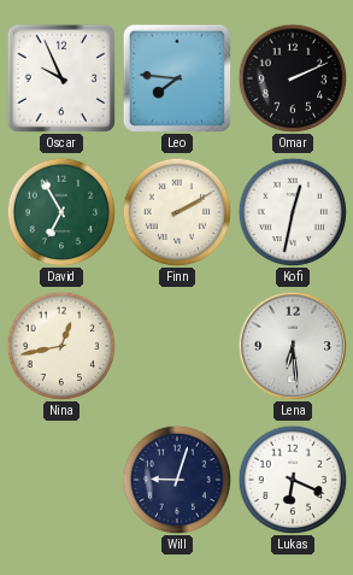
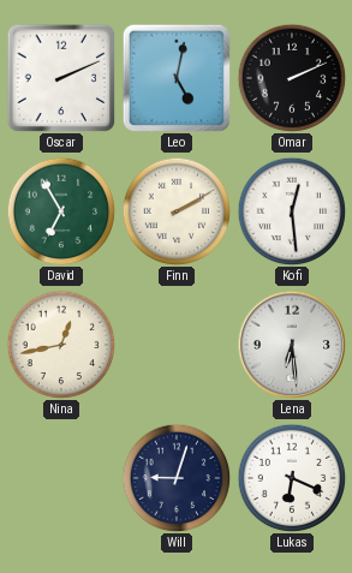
Oscar: 9:56 -> 2:11
Leo: 7:46 -> 5:02
Kofi: 12:32 -> 12:29
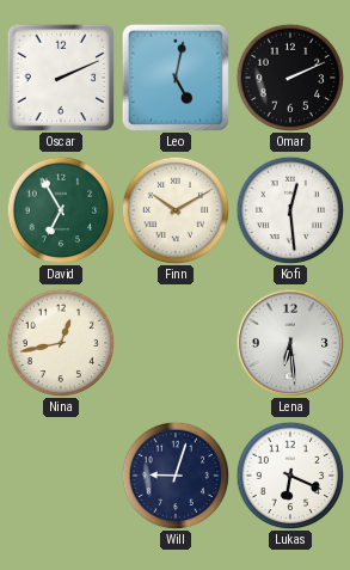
Finn: 2:10 -> 10:10
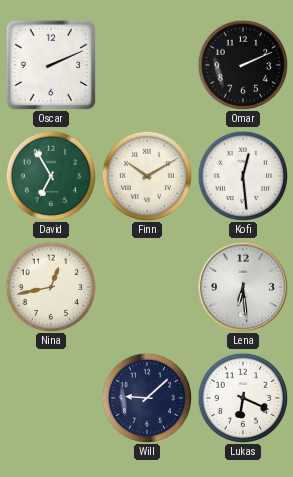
Leo: 5:02 -> none
Will: 9:03 -> 9:08
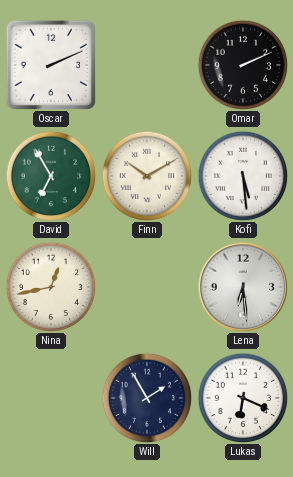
Kofi: 12:29 -> 5:29
Will: 9:08 -> 1:55
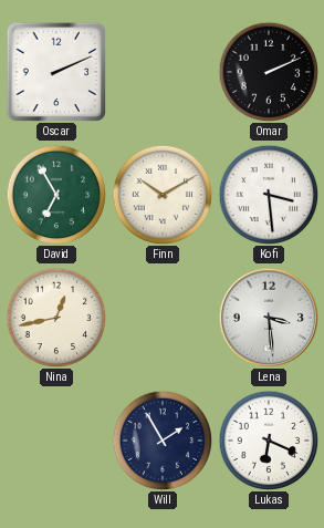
Kofi: 5:29 -> 3:29
Lena: 6:29 -> 3:29
